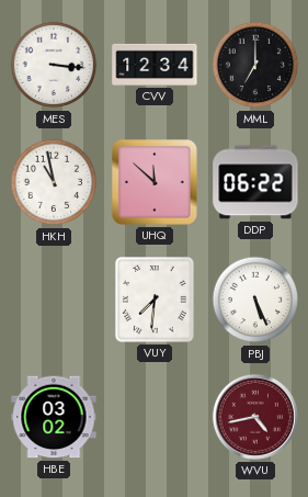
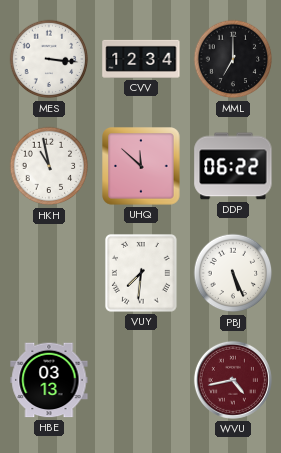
HBE: 03:02 -> 03:13
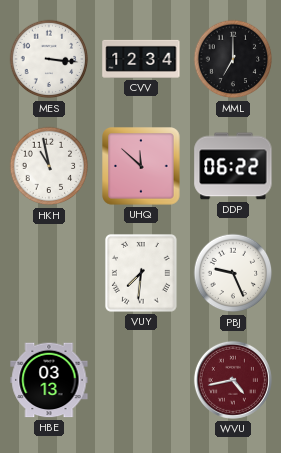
PBJ: 5:26 -> 9:26
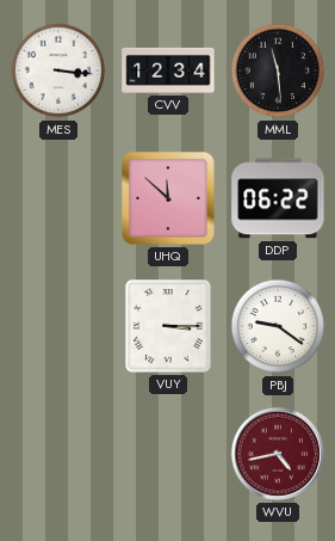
MML: 7:00 -> 11:29
HKH: 10:58 -> none
VUY: 7:31 -> 3:15
PBJ: 9:26 -> 9:21
HBE: 03:13 -> none
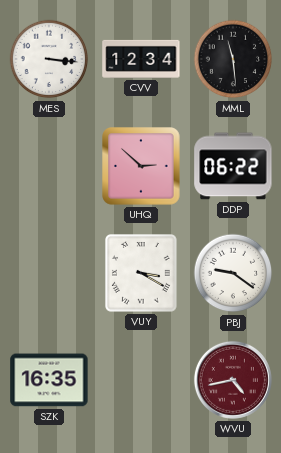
UHQ: 11:52 -> 2:52
VUY: 3:15 -> 3:20
SZK: none -> 16:35
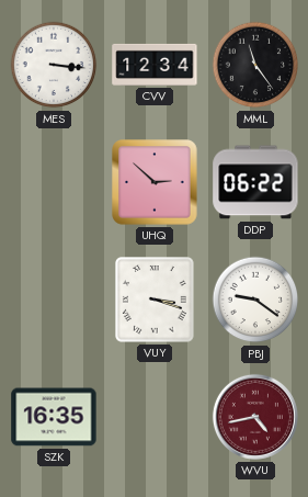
MML: 11:29 -> 11:24
VUY: 3:20 -> 3:18
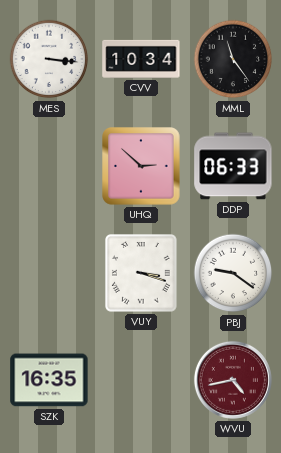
CVV: 12:34 -> 10:34
DDP: 06:22 -> 06:33
